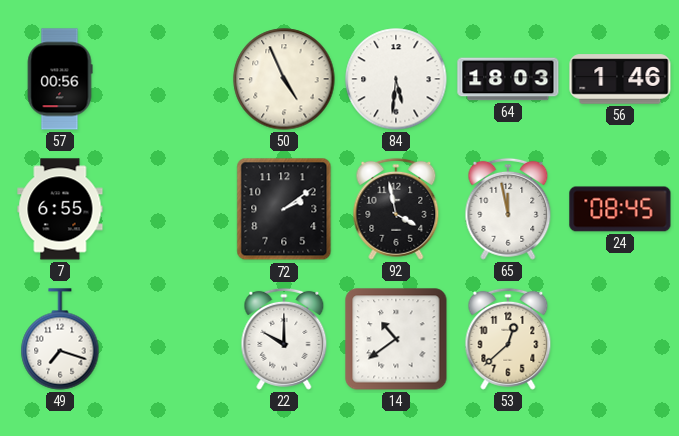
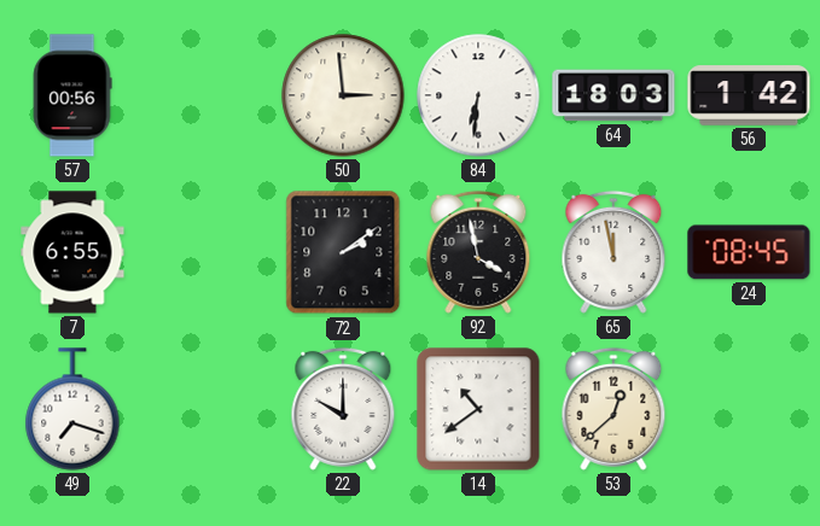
50: 4:56 -> 2:59
84: 5:31 -> 6:31
56: 1:46 -> 1:42
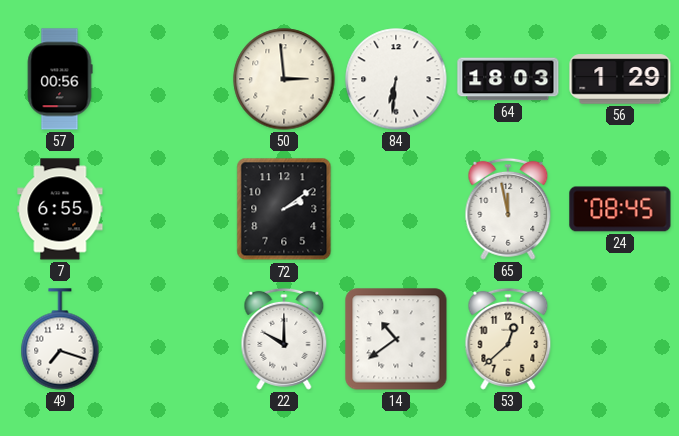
56: 1:42 -> 1:29
92: 3:58 -> none
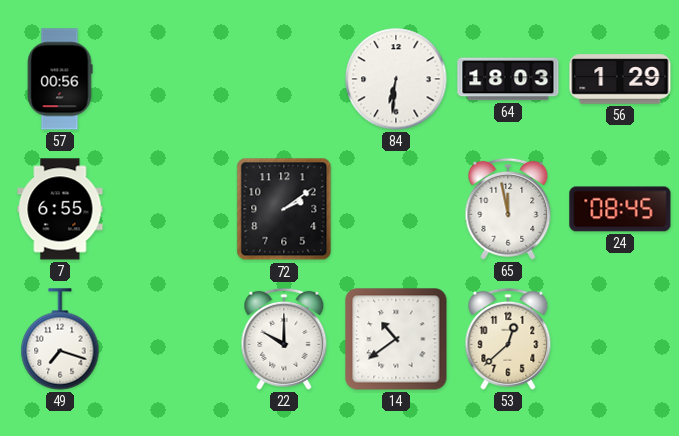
50: 2:59 -> none
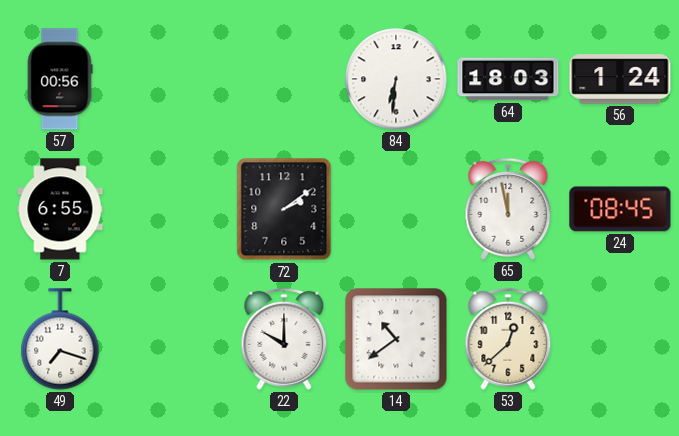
56: 1:29 -> 1:24
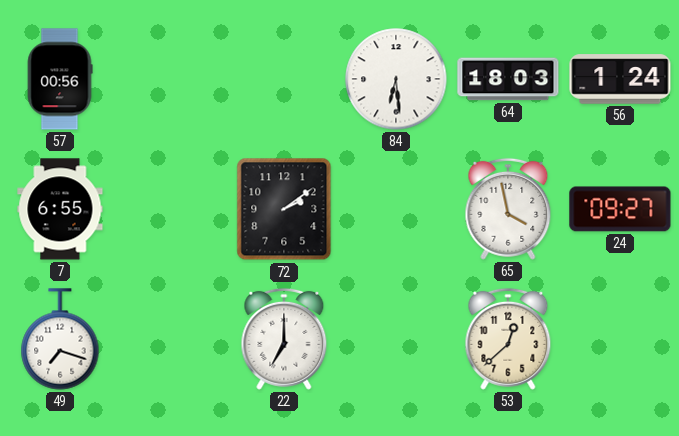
84: 6:31 -> 6:29
65: 11:58 -> 3:58
24: 08:45 -> 09:27
22: 10:00 -> 7:00
14: 10:39 -> none
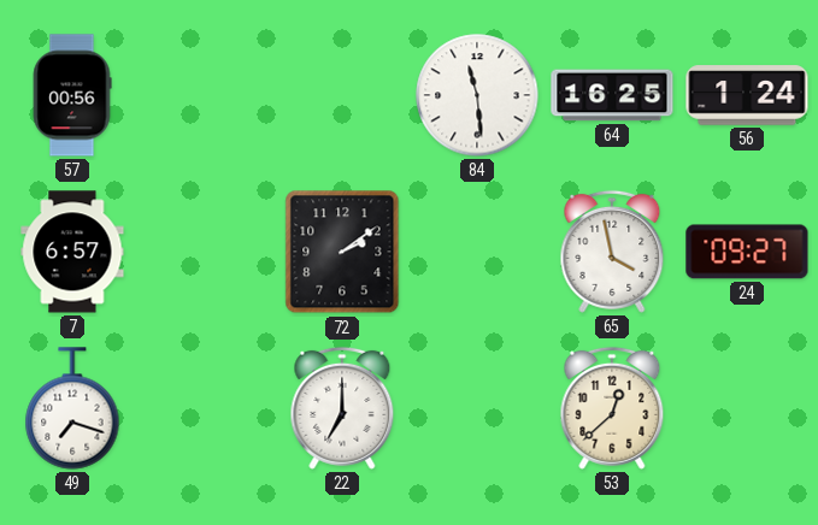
84: 6:29 -> 11:29
64: 18:03 -> 16:25
7: 6:55 -> 6:57
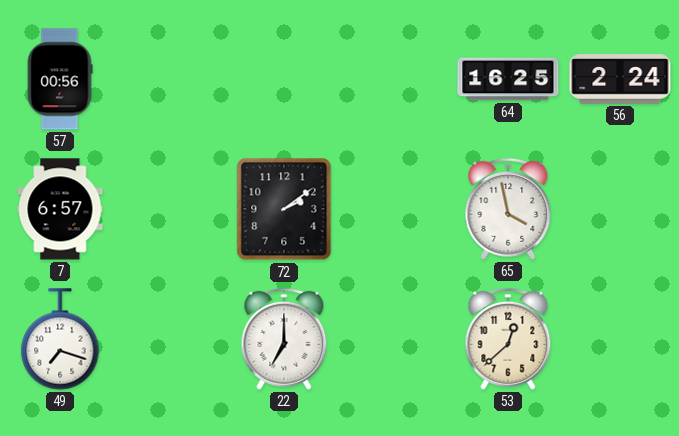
84: 11:29 -> none
56: 1:24 -> 2:24
24: 09:27 -> none
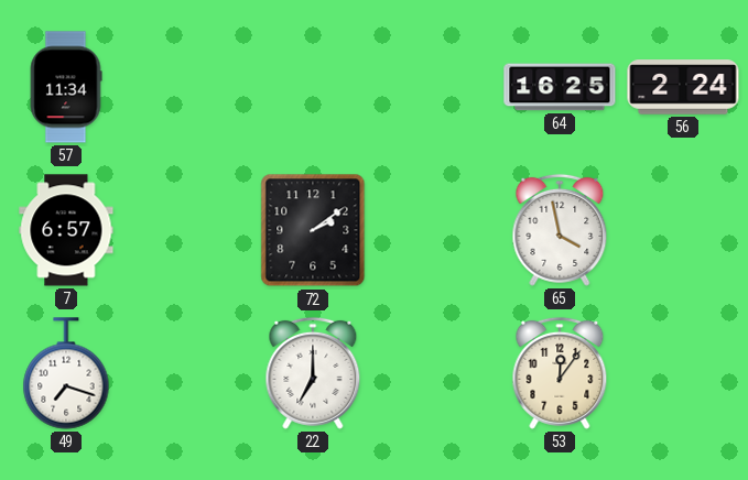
57: 00:56 -> 11:34
53: 12:38 -> 12:06
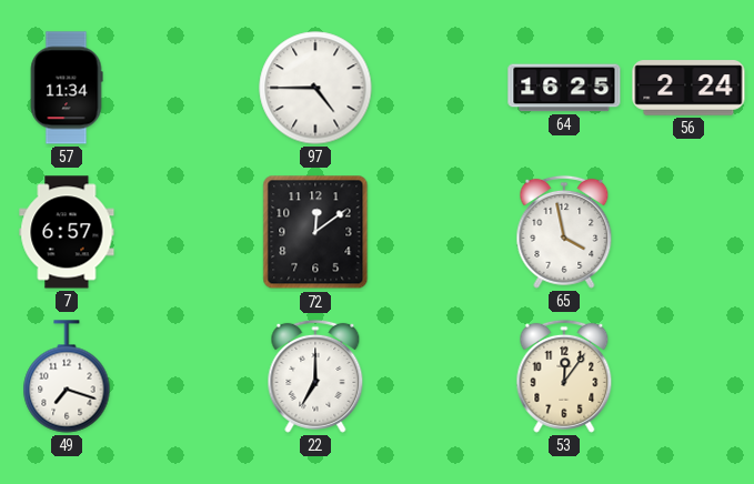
97: none -> 4:45
72: 2:09 -> 12:09
